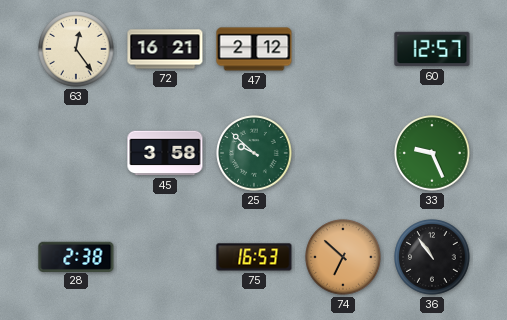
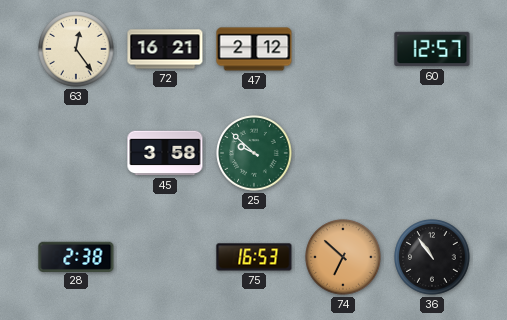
33: 9:26 -> none
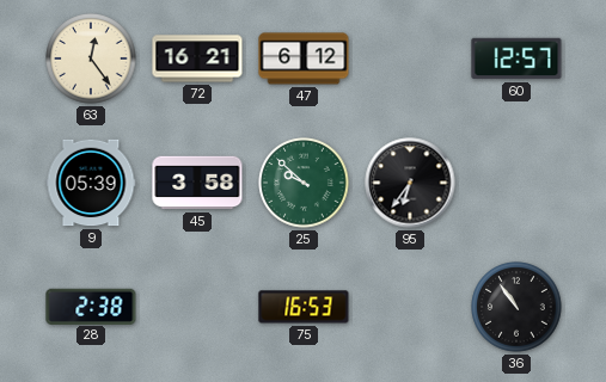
47: 2:12 -> 6:12
9: none -> 05:39
95: none -> 6:36
74: 6:52 -> none
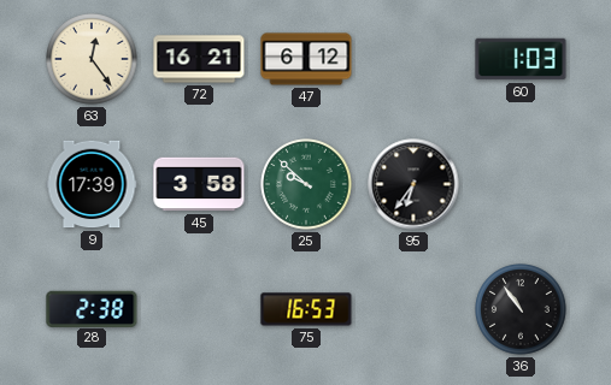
60: 12:57 -> 1:03
9: 05:39 -> 17:39
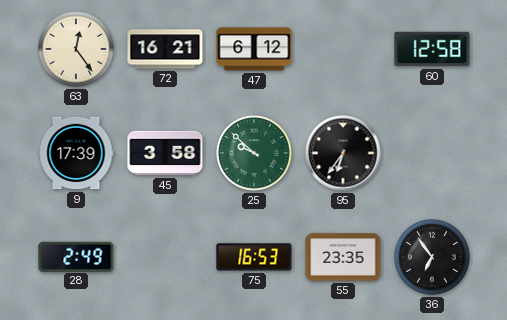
60: 1:03 -> 12:58
28: 2:38 -> 2:49
55: none -> 23:35
36: 10:54 -> 6:54
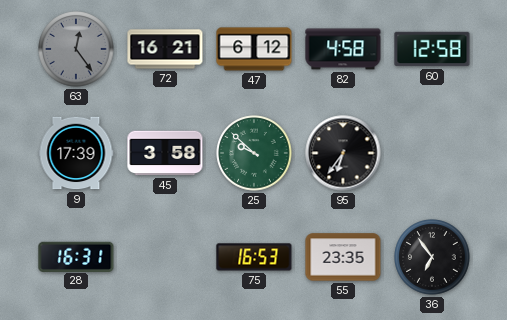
63 dial: cream -> grey
82: none -> 4:58
28: 2:49 -> 16:31
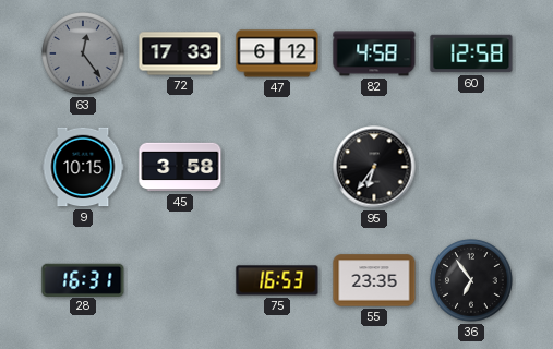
72: 16:21 -> 17:33
9: 17:39 -> 10:15
25: 9:52 -> none
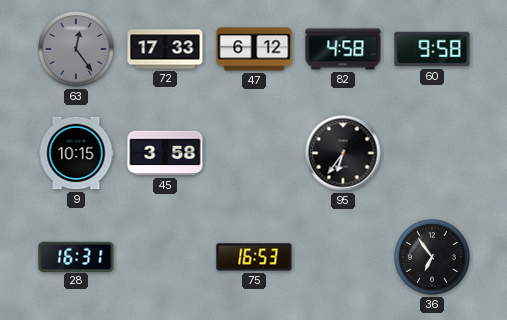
60: 12:58 -> 9:58
55: 23:35 -> none
